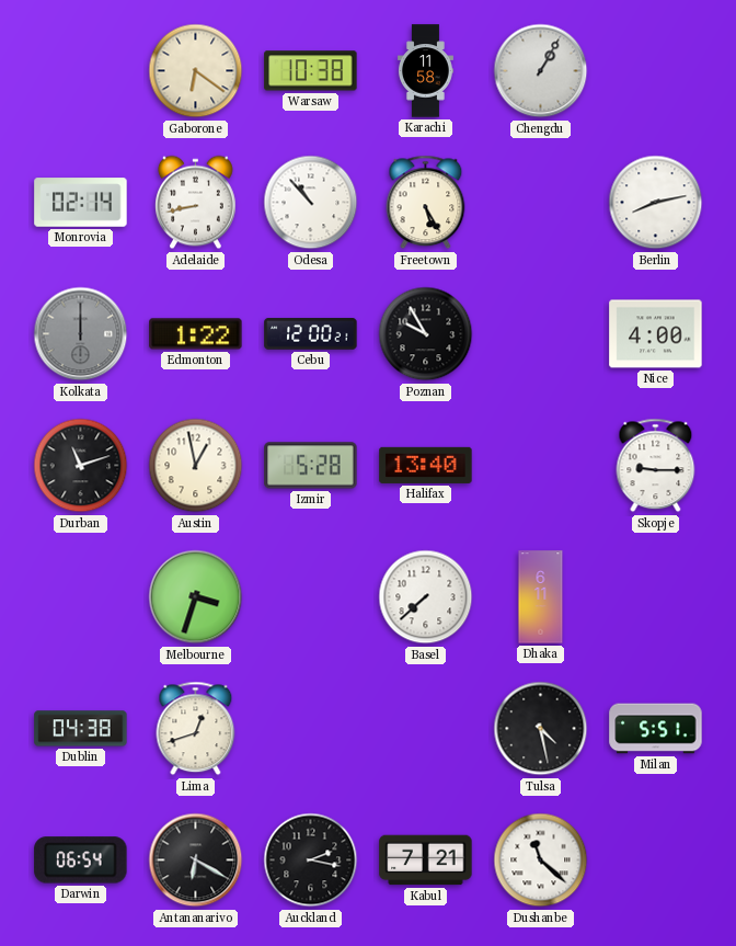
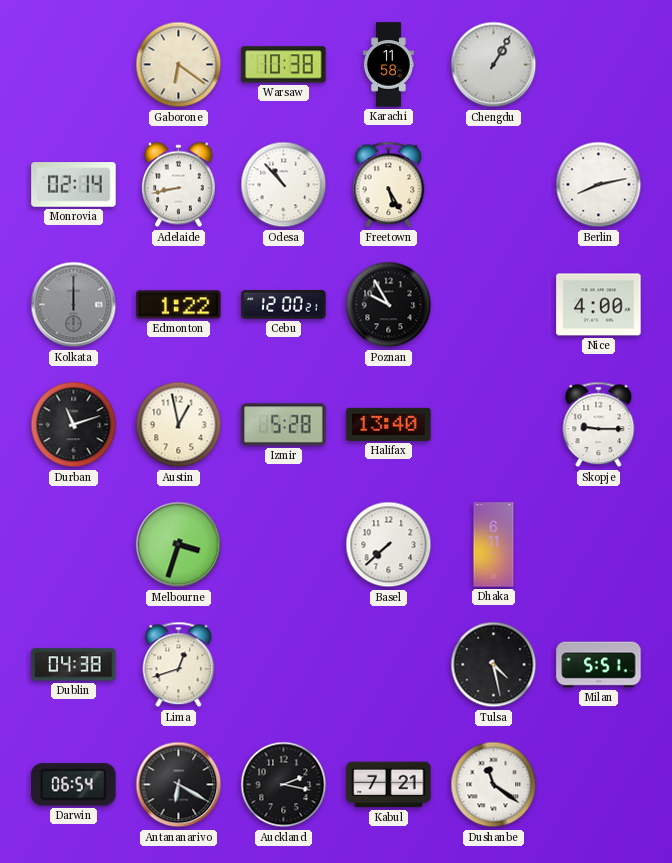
Dushanbe: 11:22 -> 11:21
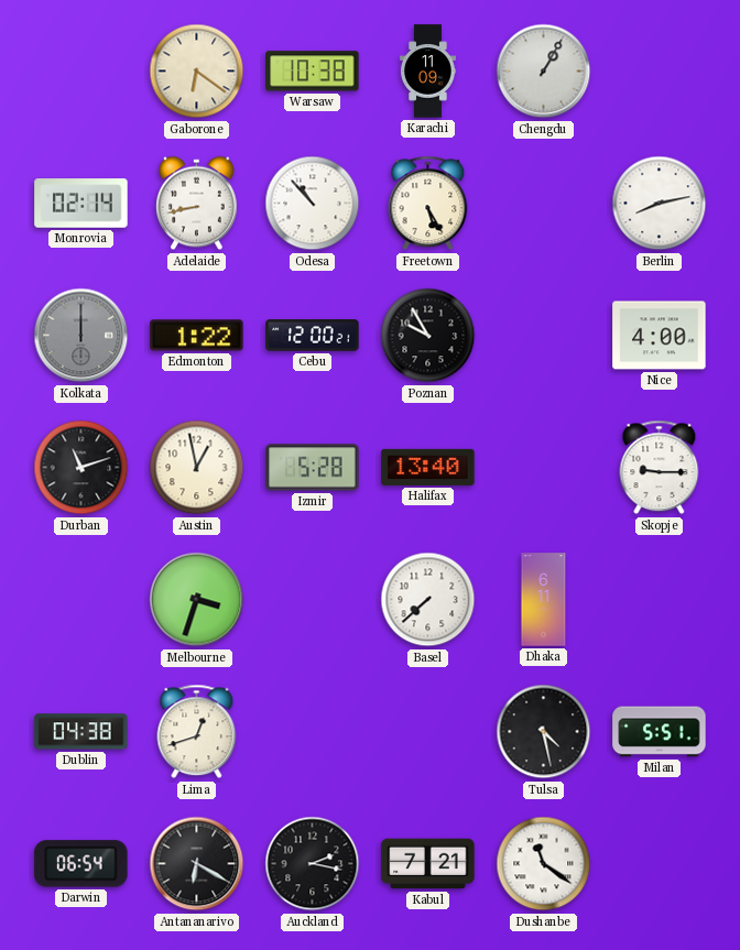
Karachi: 11:58 -> 11:09
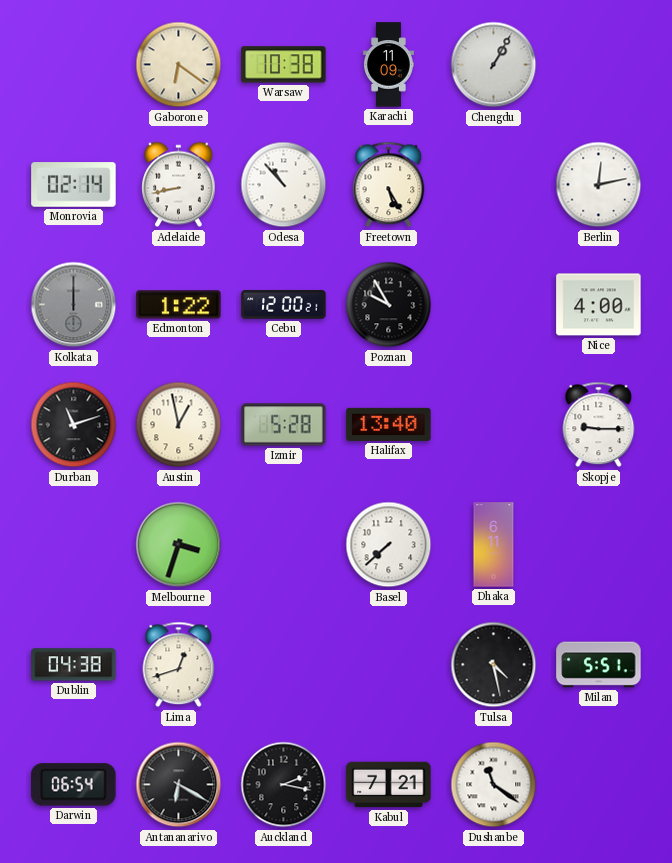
Berlin: 8:13 -> 12:13
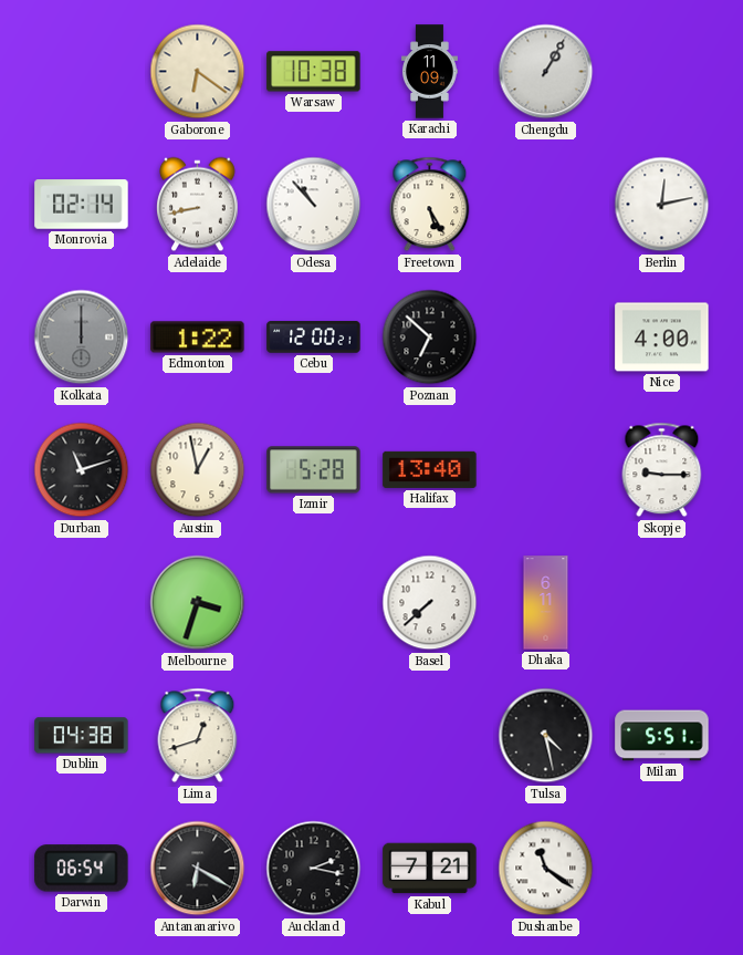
Poznan: 9:55 -> 6:52
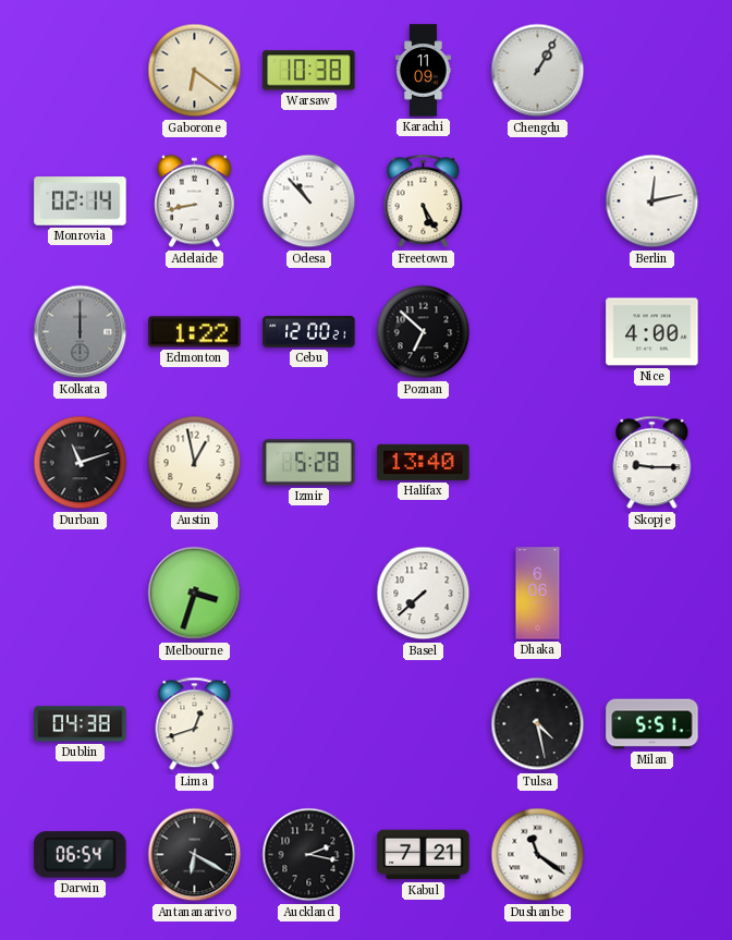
Dhaka: 6:11 -> 6:06
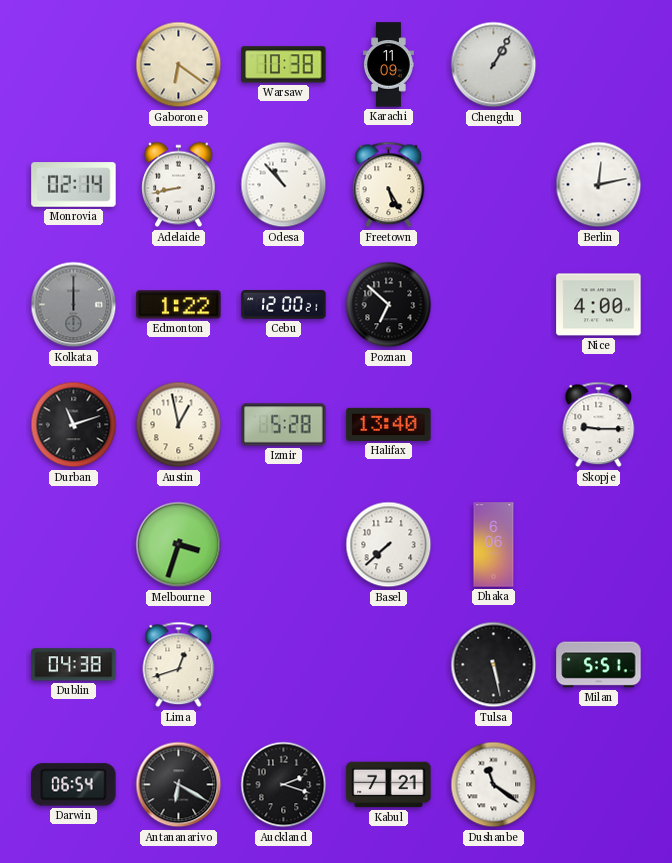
Tulsa: 4:28 -> 5:28
Auckland: 2:17 -> 2:18
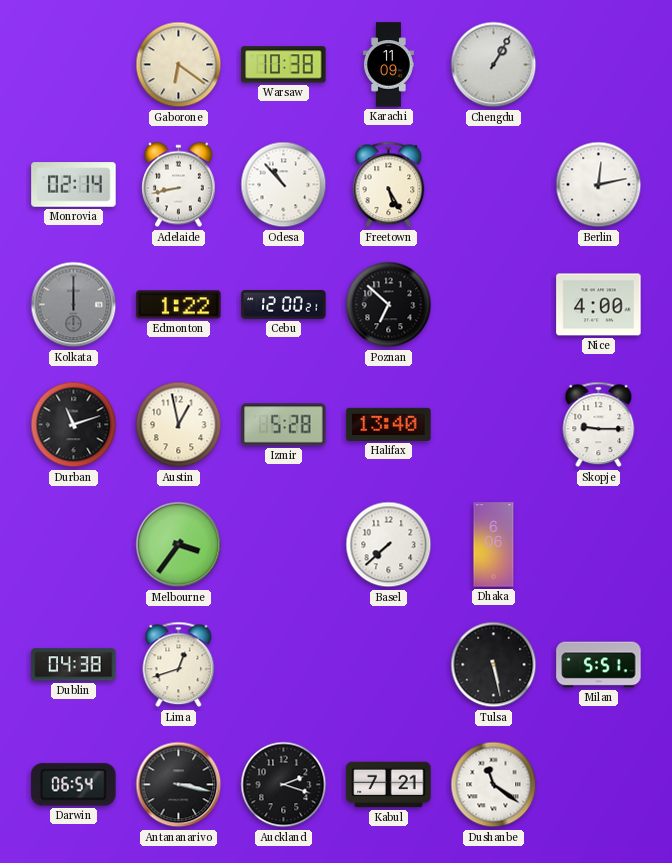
Melbourne: 3:33 -> 3:36
Antananarivo: 6:20 -> 3:17
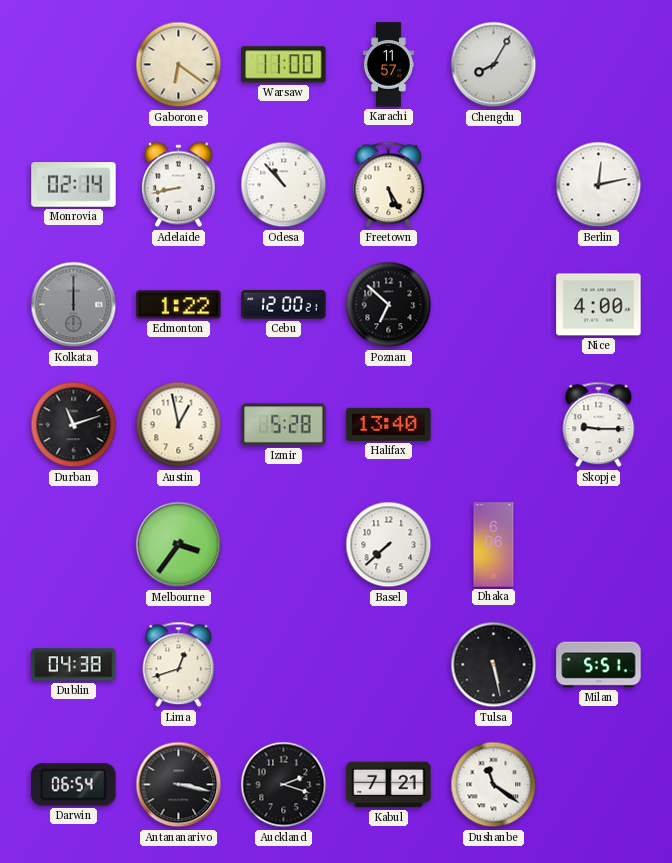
Warsaw: 10:38 -> 11:00
Karachi: 11:09 -> 11:57
Chengdu: 1:05 -> 8:05
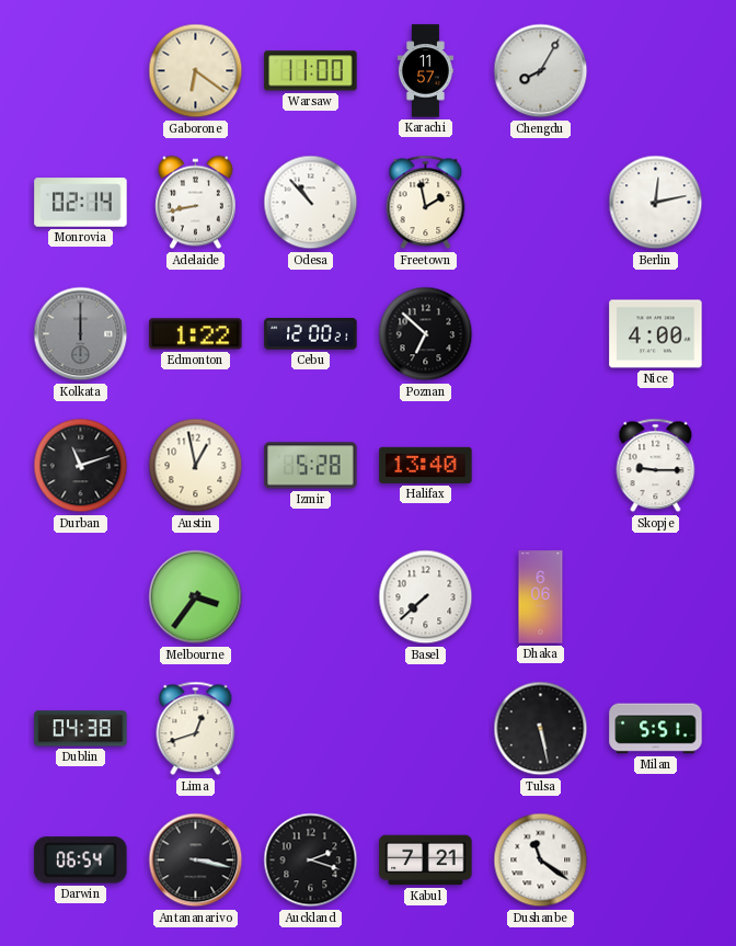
Freetown: 5:25 -> 1:58
